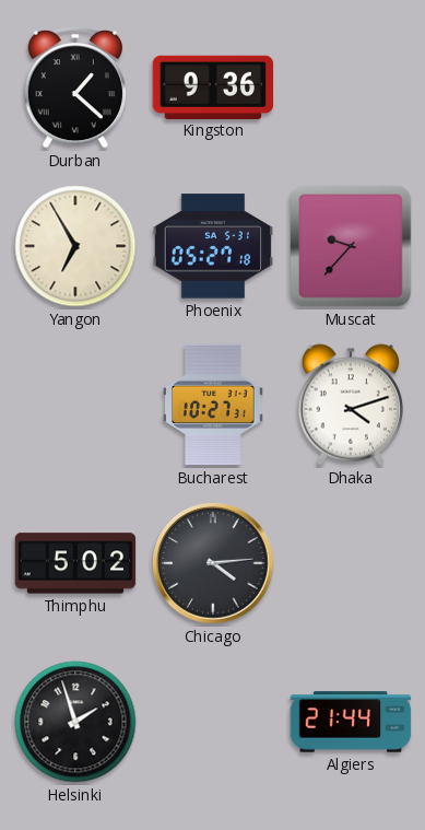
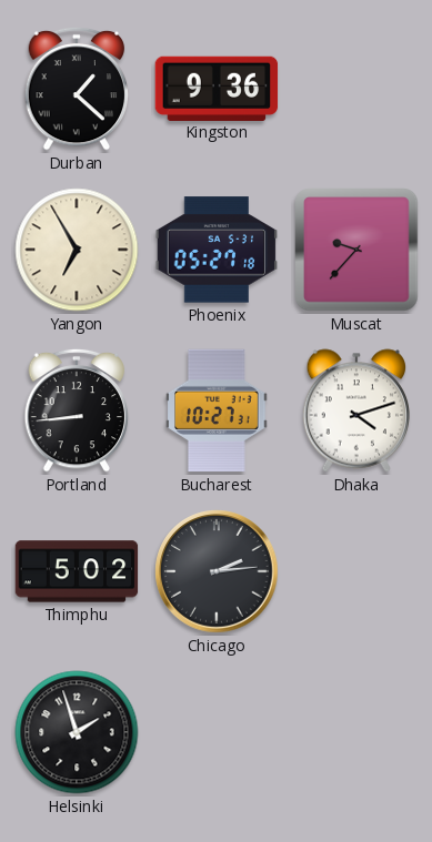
Portland: none -> 8:44
Chicago: 4:14 -> 2:14
Algiers: 21:44 -> none
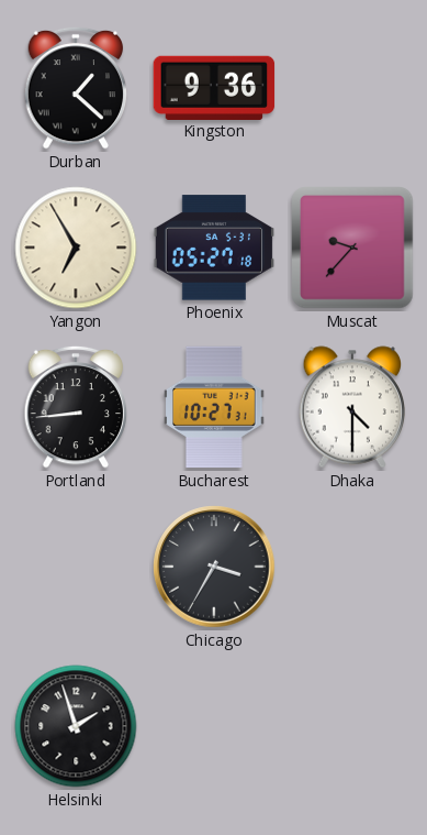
Dhaka: 4:12 -> 4:30
Thimphu: 5:02 -> none
Chicago: 2:14 -> 3:35
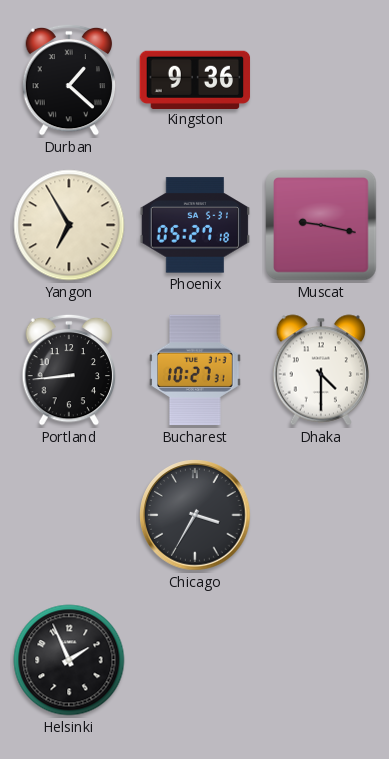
Muscat: 9:37 -> 9:17
Helsinki: 1:57 -> 1:56
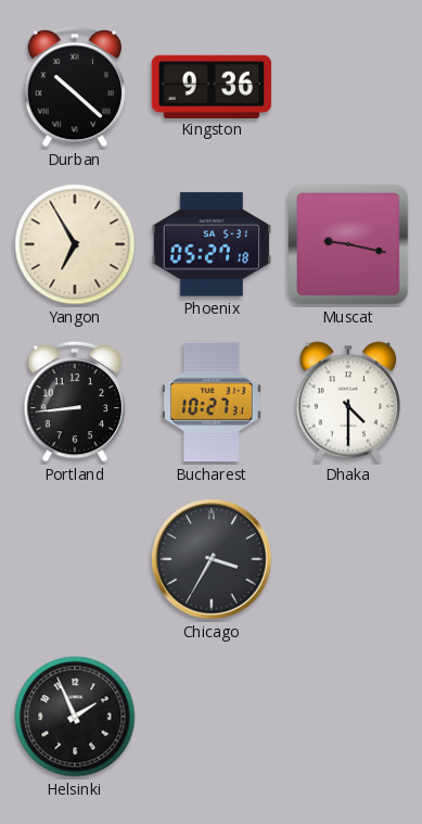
Durban: 1:22 -> 10:22
